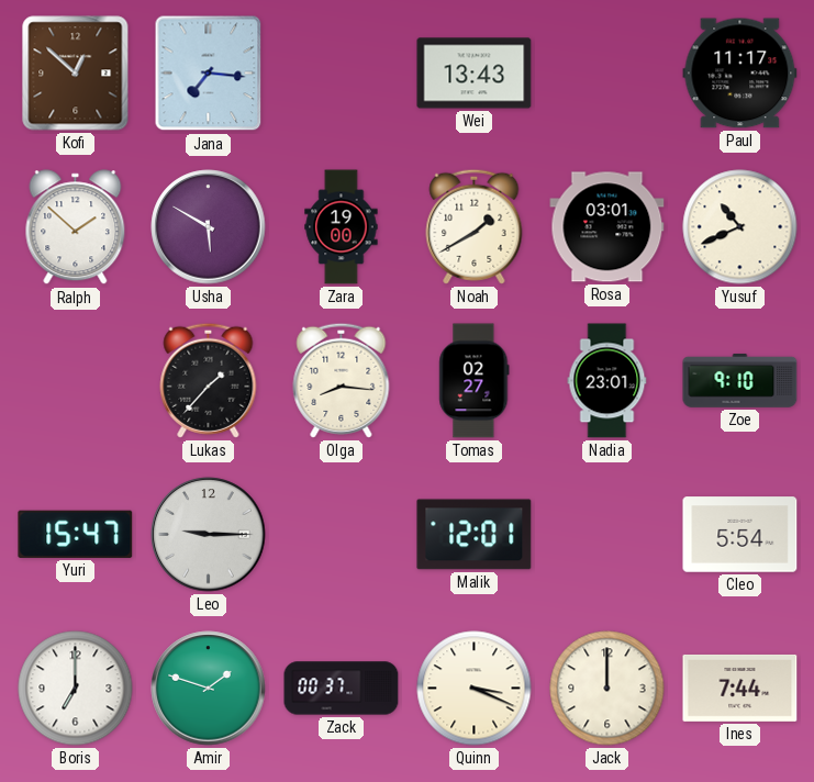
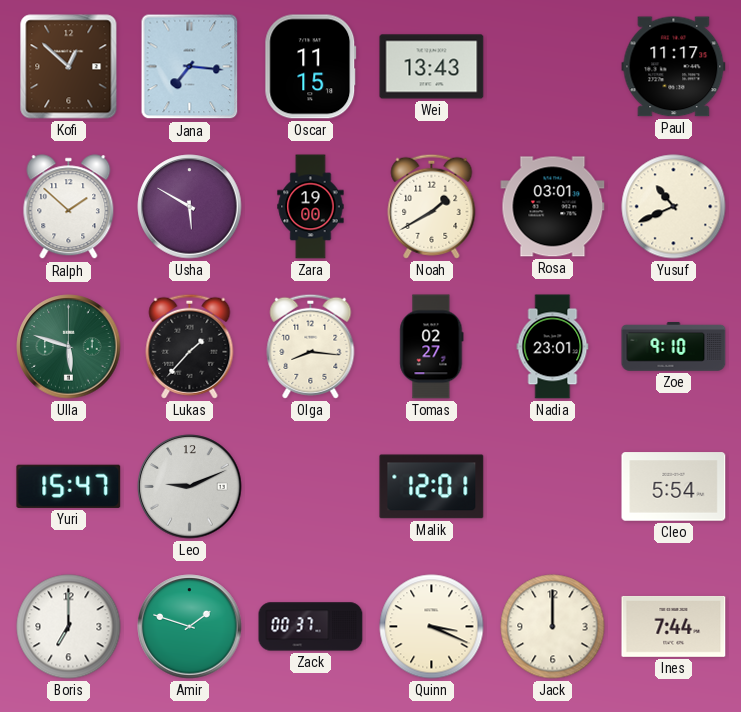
Oscar: none -> 11:15
Ulla: none -> 5:48
Leo: 9:15 -> 9:11
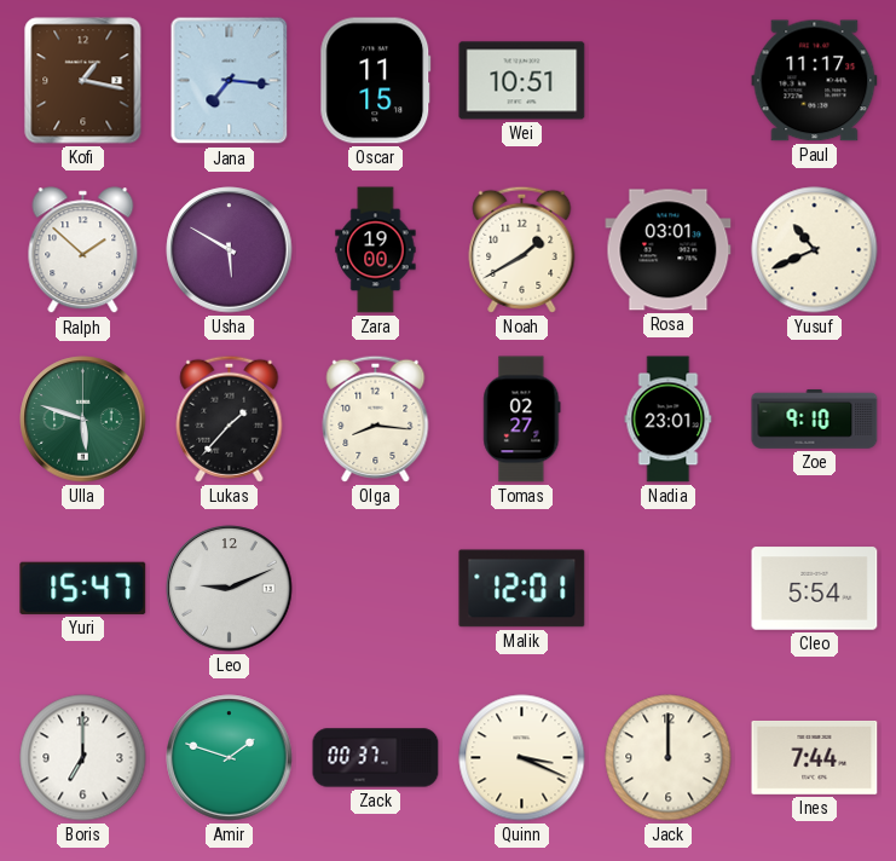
Kofi: 12:52 -> 1:17
Wei: 13:43 -> 10:51
